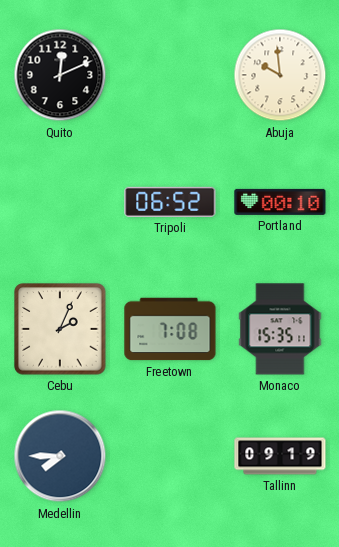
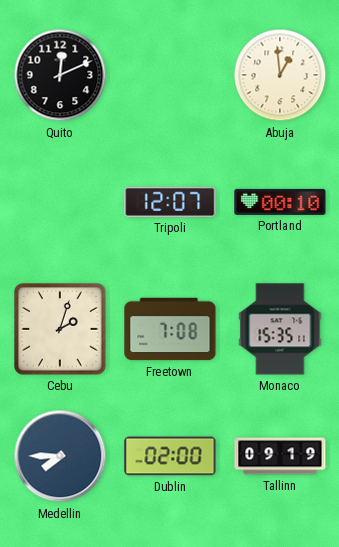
Abuja: 9:59 -> 12:59
Tripoli: 06:52 -> 12:07
Cebu: 2:04 -> 2:03
Dublin: none -> 02:00
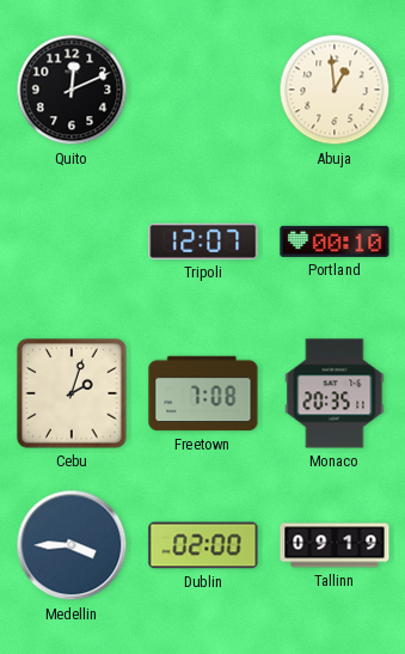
Monaco: 15:35 -> 20:35
Medellin: 7:45 -> 3:45
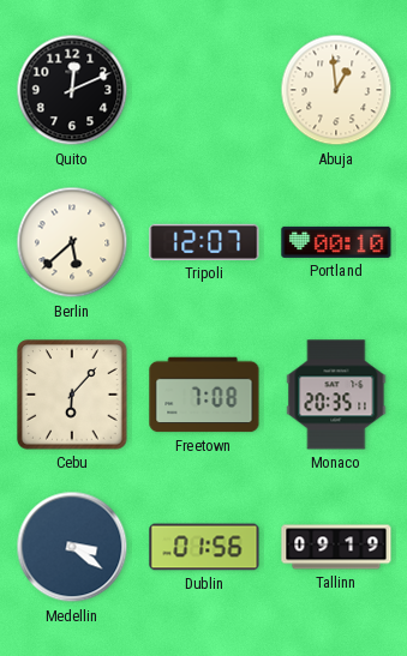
Berlin: none -> 5:38
Cebu: 2:03 -> 6:07
Medellin: 3:45 -> 3:21
Dublin: 02:00 -> 01:56
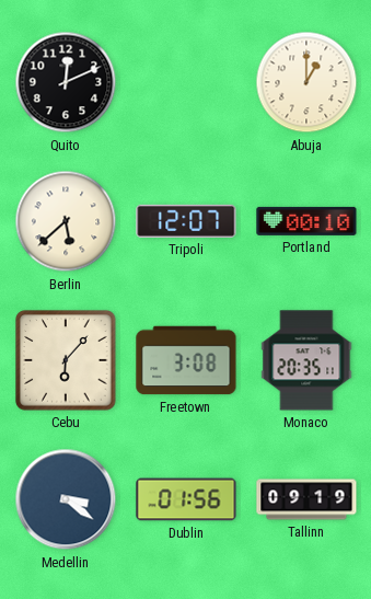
Abuja: 12:59 -> 1:00
Freetown: 7:08 -> 3:08
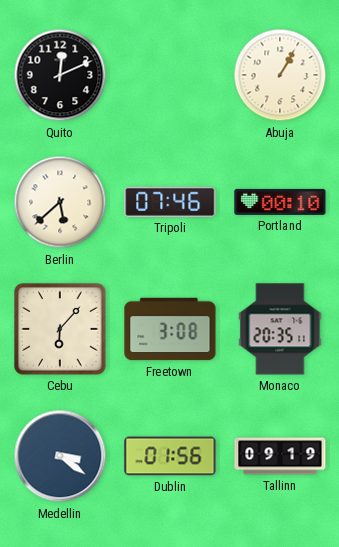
Abuja: 1:00 -> 1:05
Tripoli: 12:07 -> 07:46
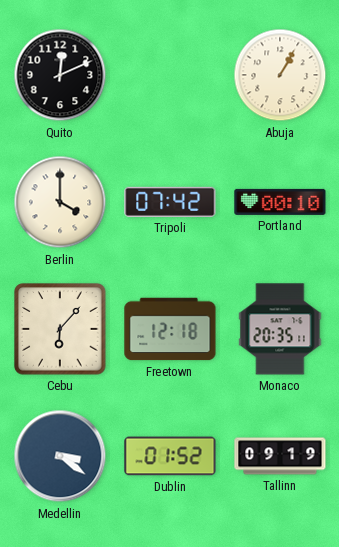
Berlin: 5:38 -> 4:00
Tripoli: 07:46 -> 07:42
Freetown: 3:08 -> 12:18
Dublin: 01:56 -> 01:52
